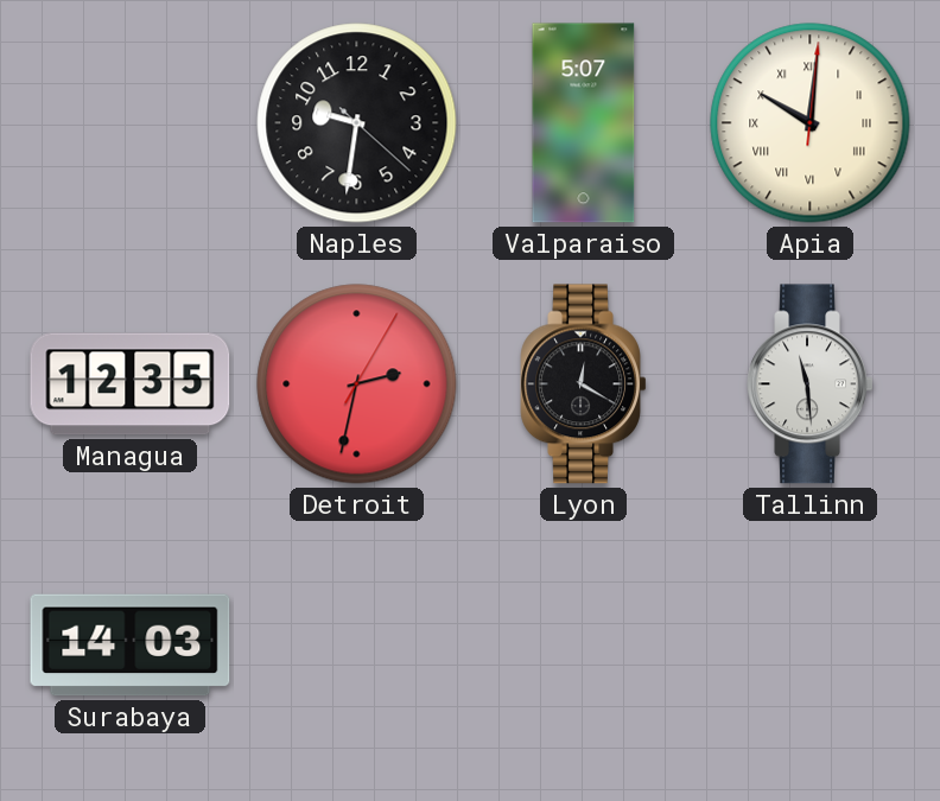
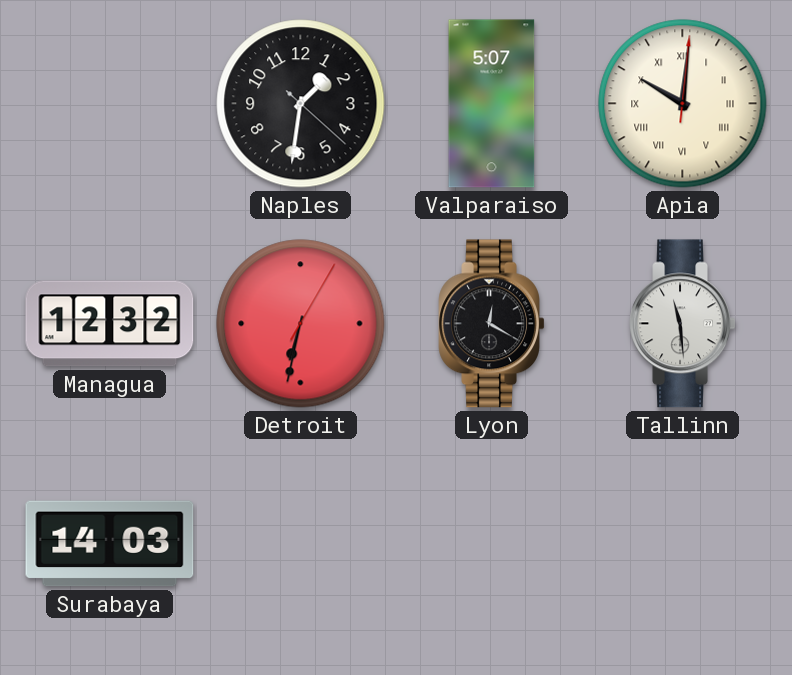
Naples: 9:31 -> 1:31
Managua: 12:35 -> 12:32
Detroit: 2:32 -> 6:32
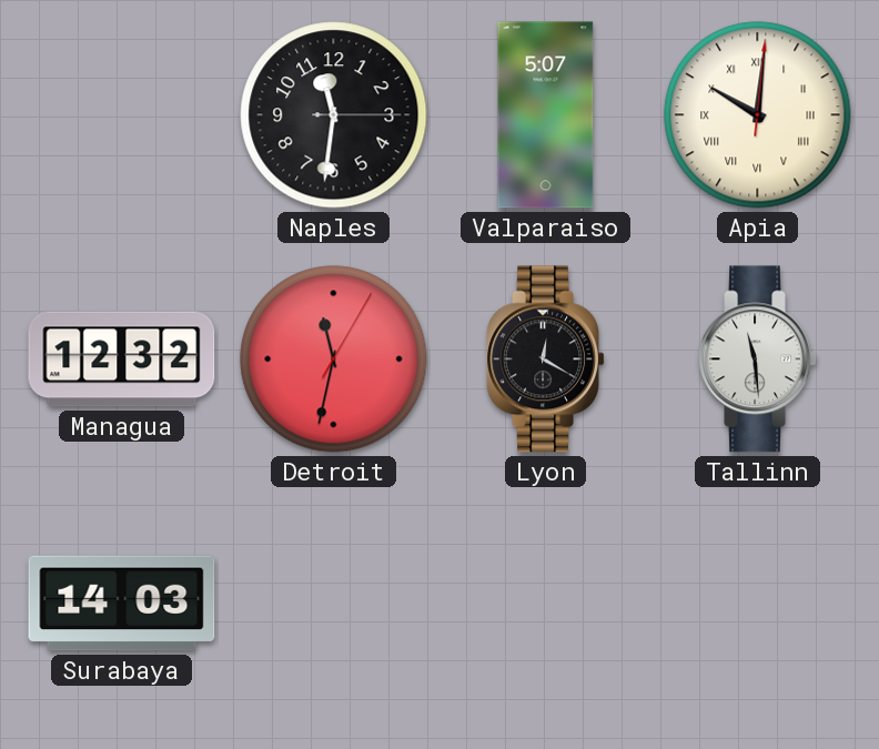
Naples: 1:31 -> 11:31
Detroit: 6:32 -> 11:32
